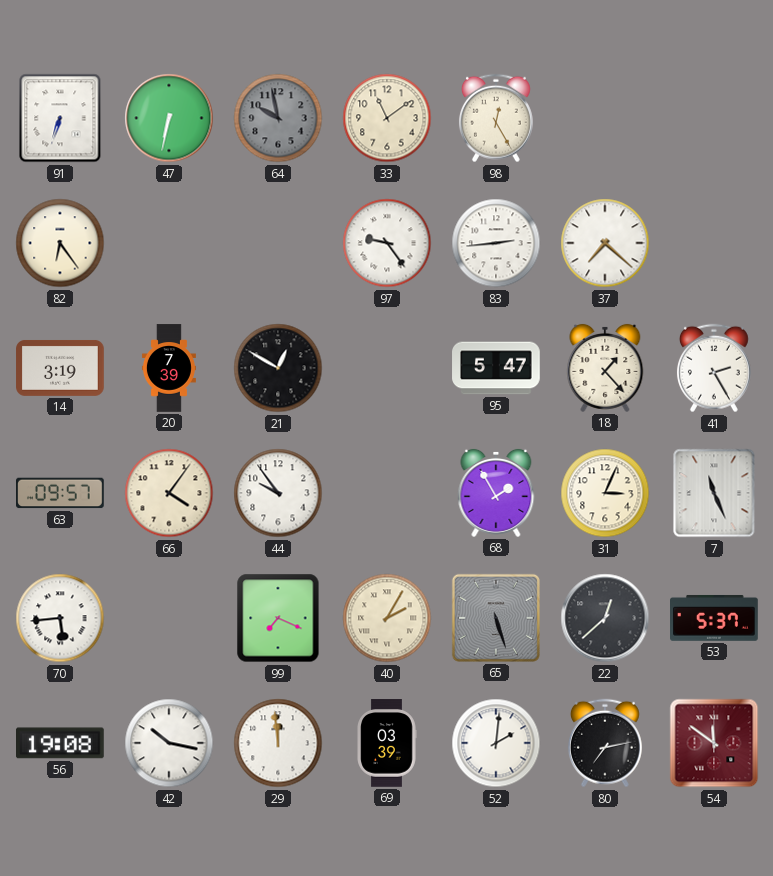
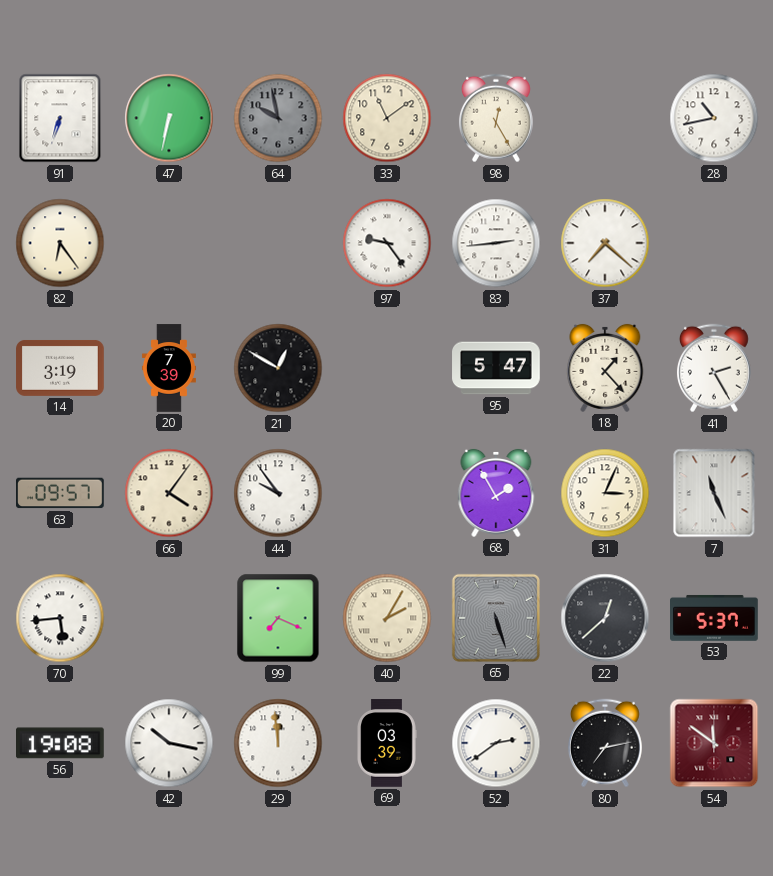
28: none -> 10:43
52: 2:01 -> 2:39
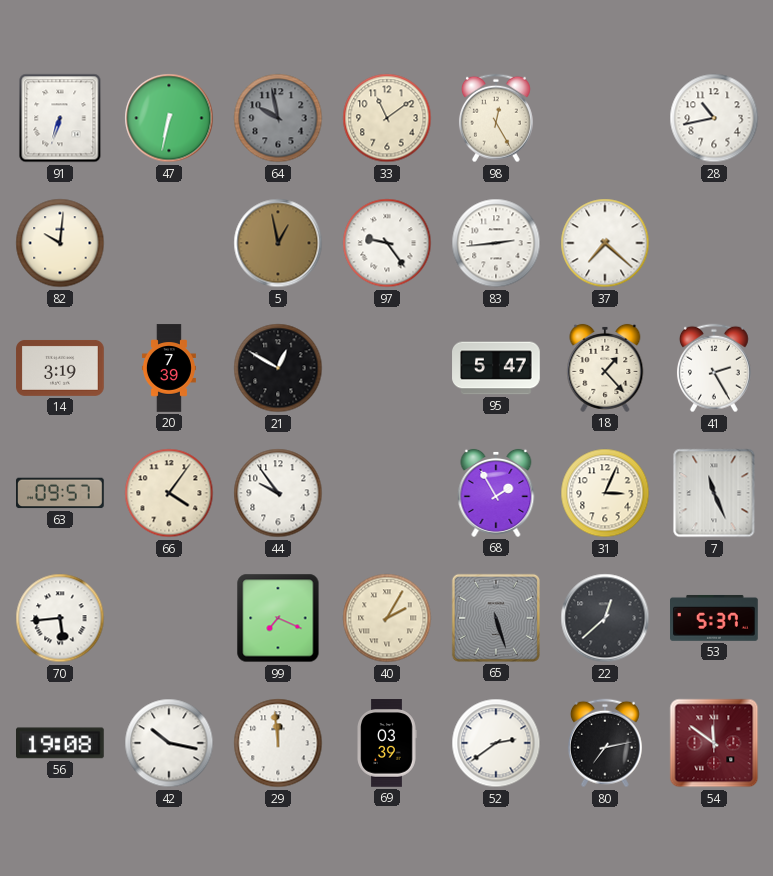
82: 6:24 -> 10:01
5: none -> 12:58
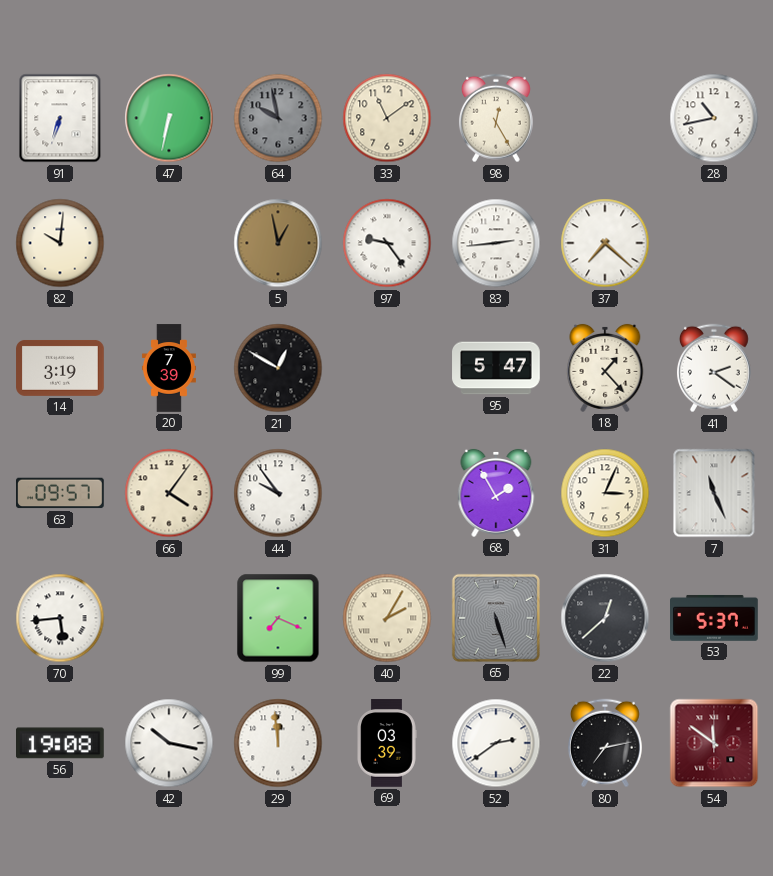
41: 2:25 -> 2:21
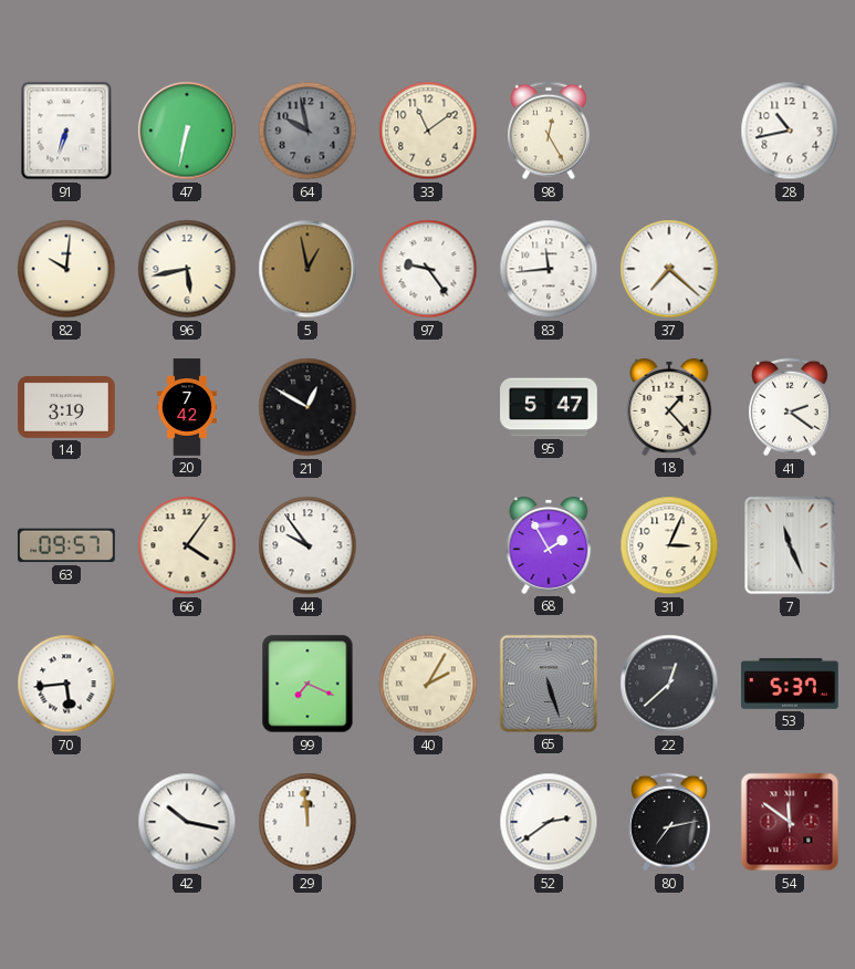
96: none -> 5:43
83: 2:44 -> 11:44
20: 7:39 -> 7:42
56: 19:08 -> none
69: 03:39 -> none
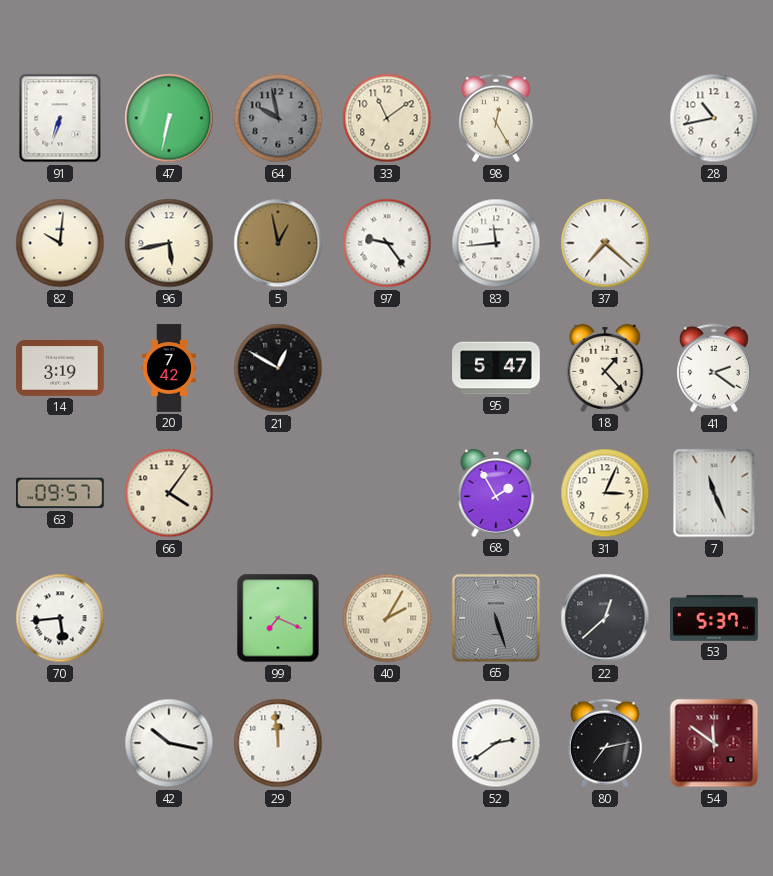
44: 9:54 -> none
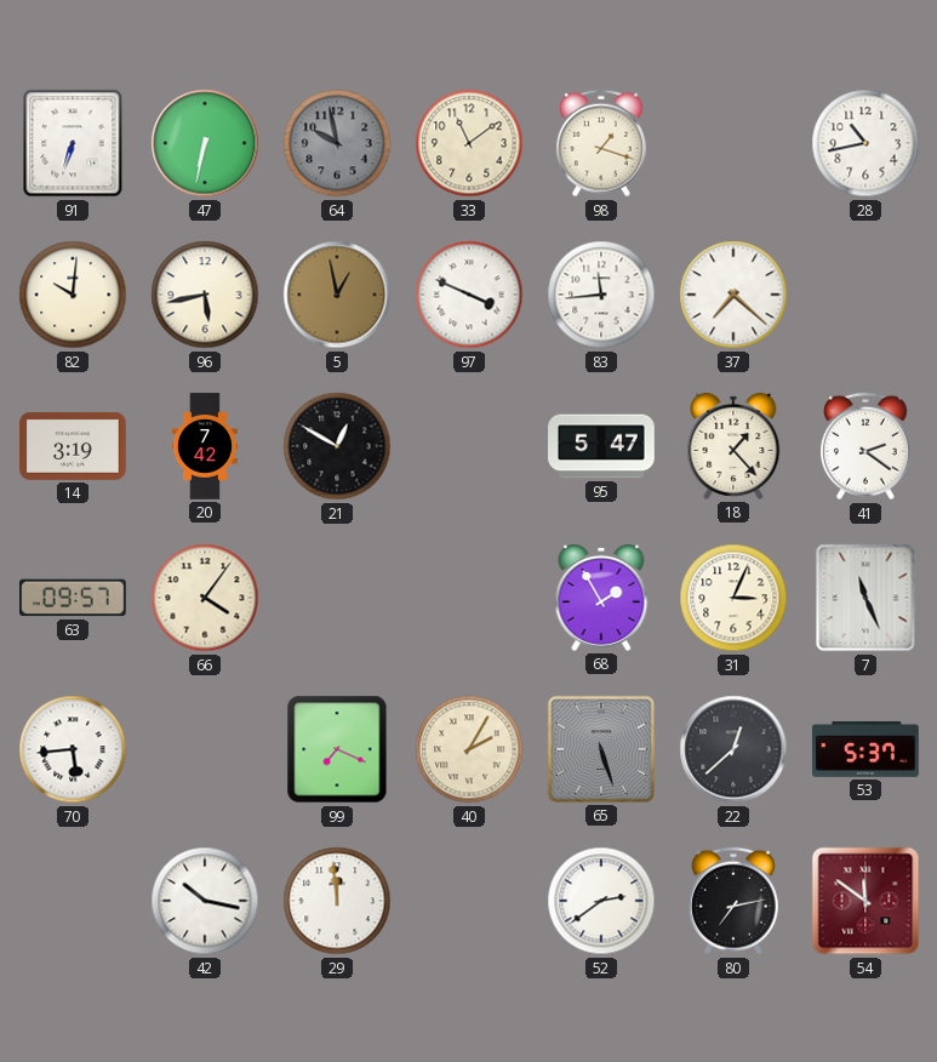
98: 12:25 -> 1:18
97: 9:24 -> 3:49
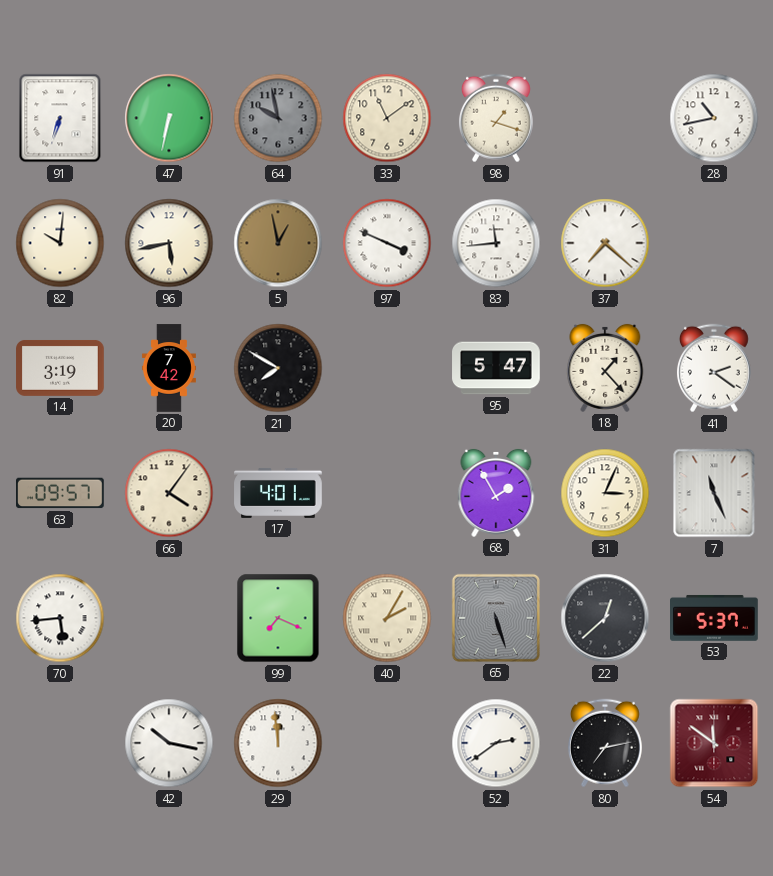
21: 12:50 -> 7:50
17: none -> 4:01
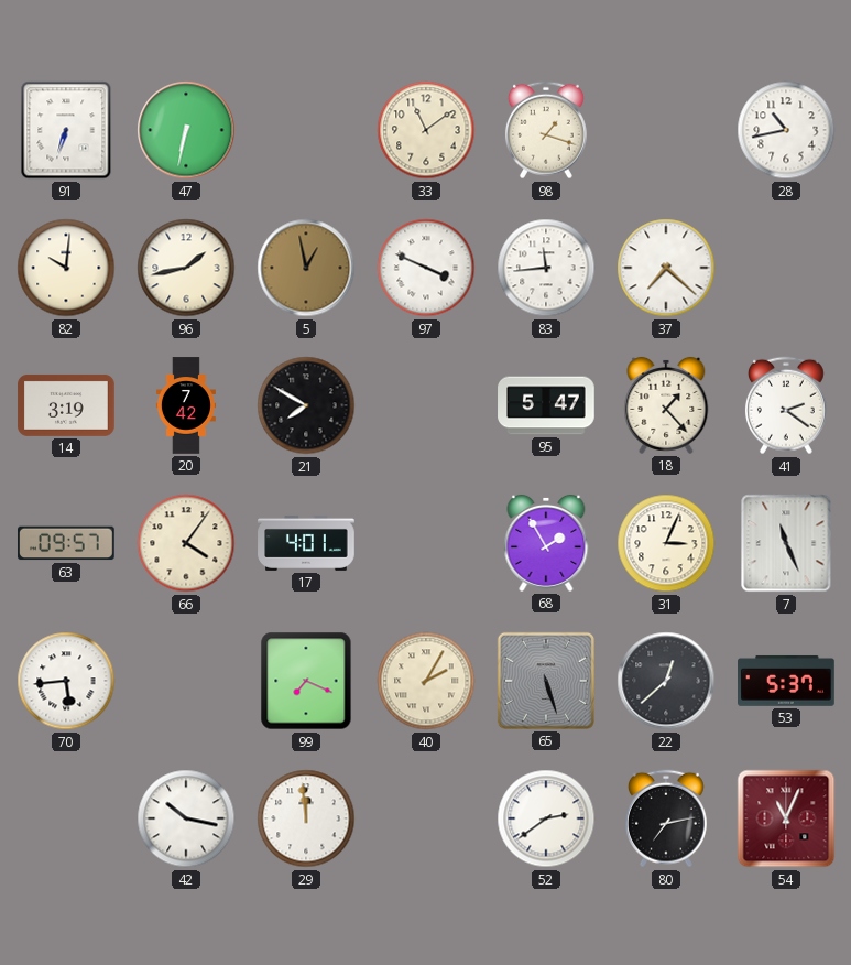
64: 9:58 -> none
96: 5:43 -> 1:43
54: 11:51 -> 11:04
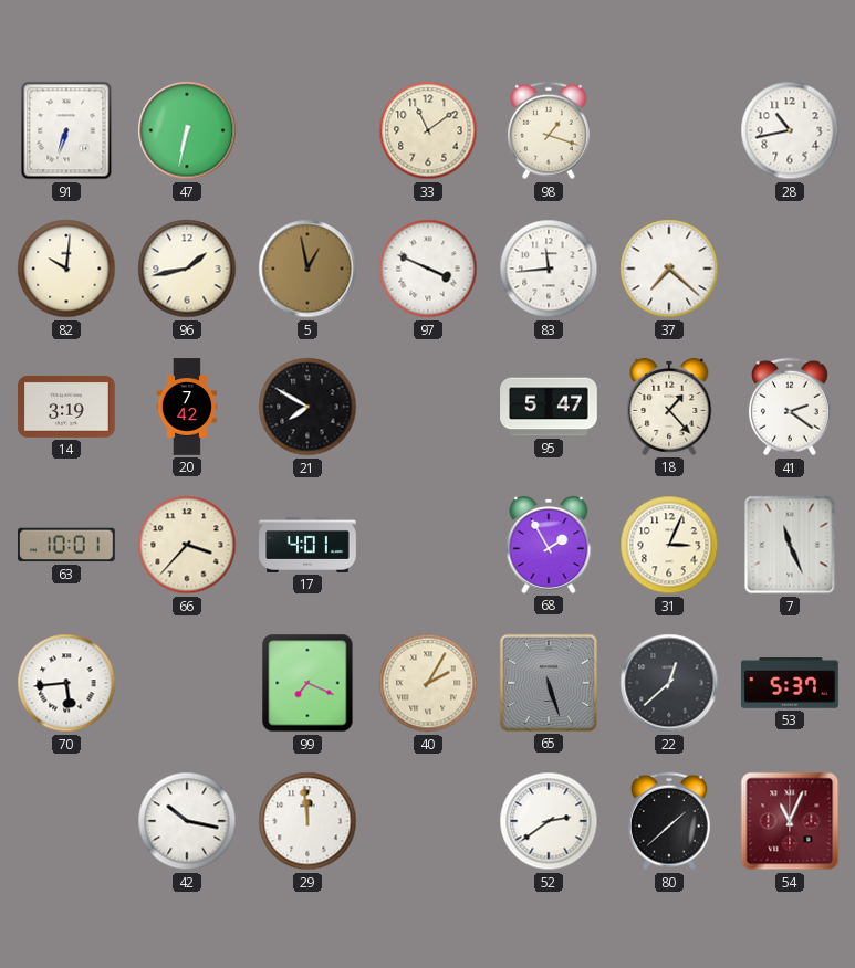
63: 09:57 -> 10:01
66: 4:06 -> 3:37
80: 7:13 -> 1:38
